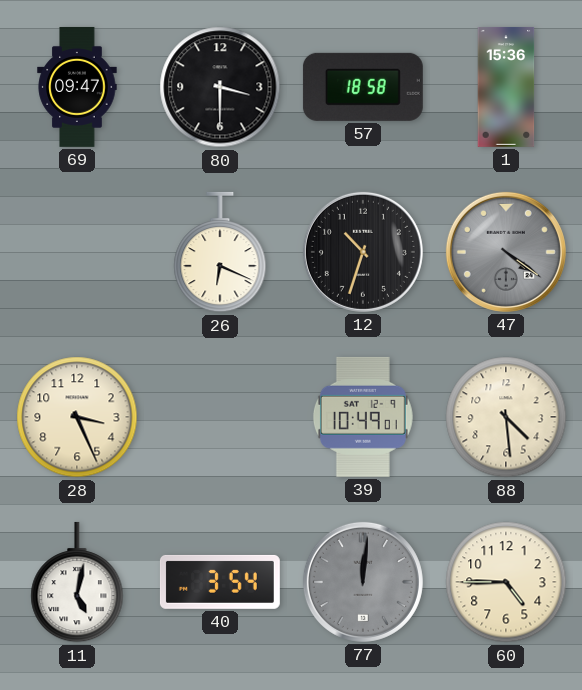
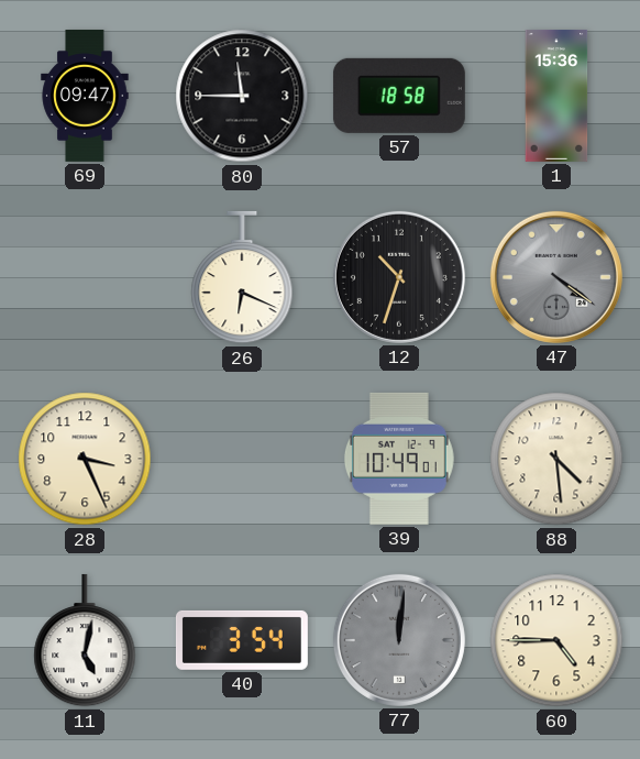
80: 3:30 -> 11:45
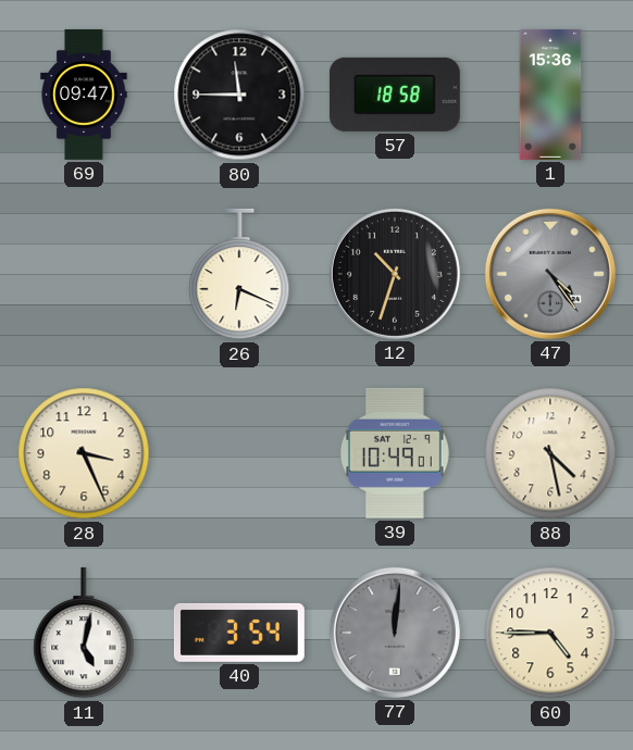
47: 4:21 -> 4:24
88: 4:29 -> 4:28
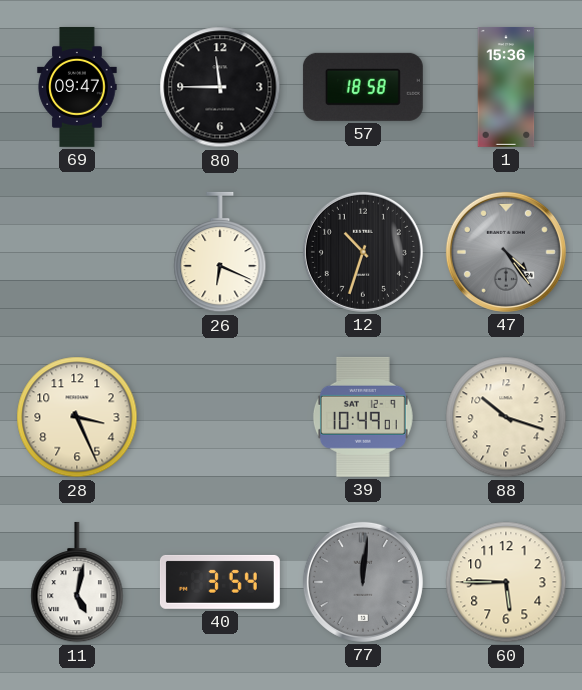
88: 4:28 -> 10:18
60: 4:45 -> 5:45
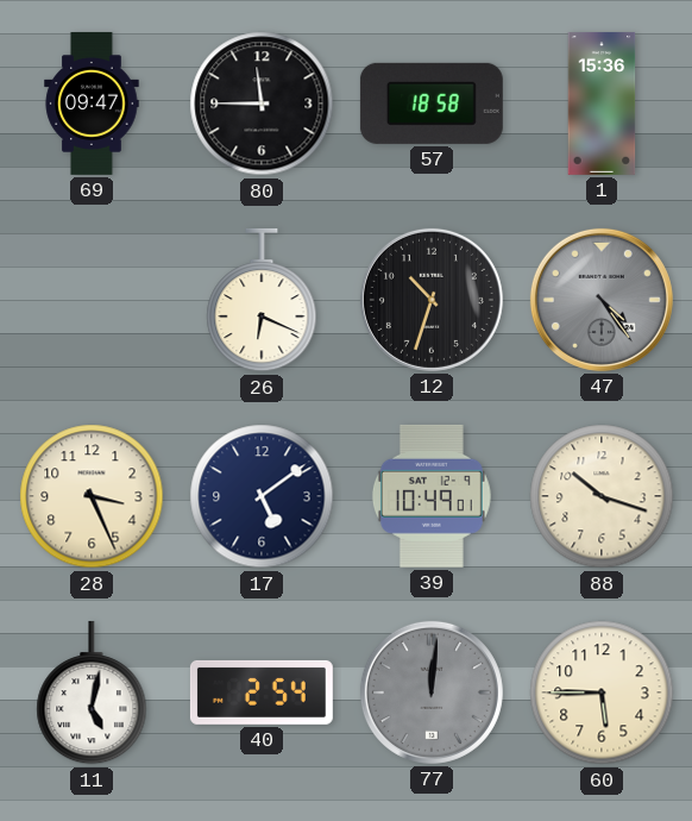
17: none -> 5:09
40: 3:54 -> 2:54
